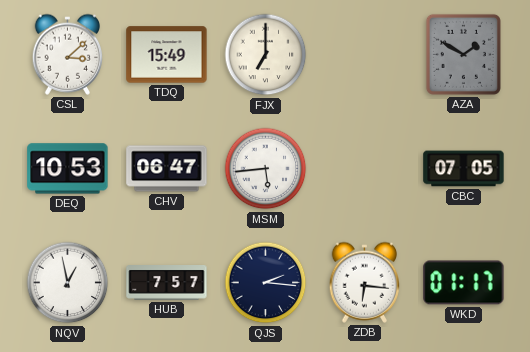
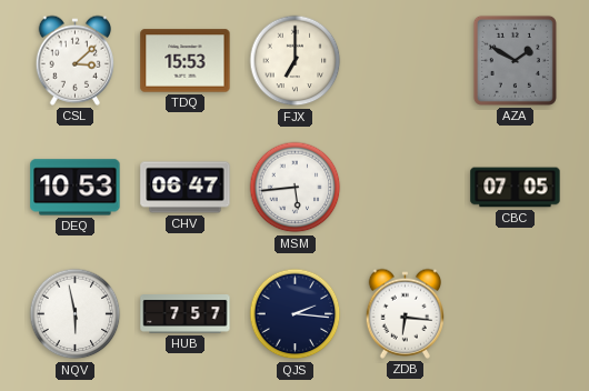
TDQ: 15:49 -> 15:53
NQV: 12:58 -> 5:58
WKD: 01:17 -> none
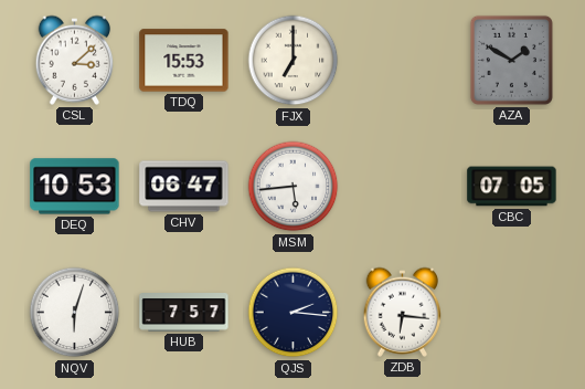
NQV: 5:58 -> 6:03
